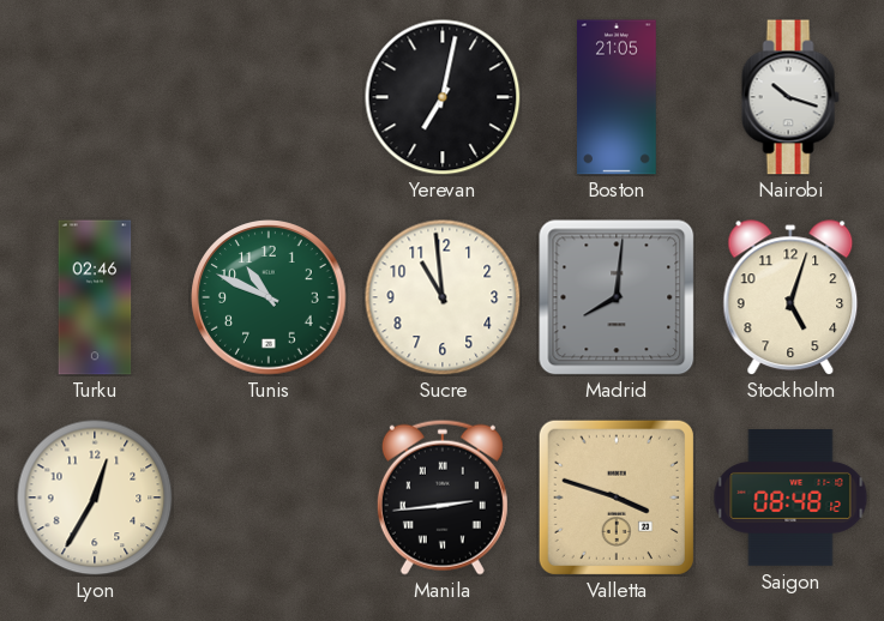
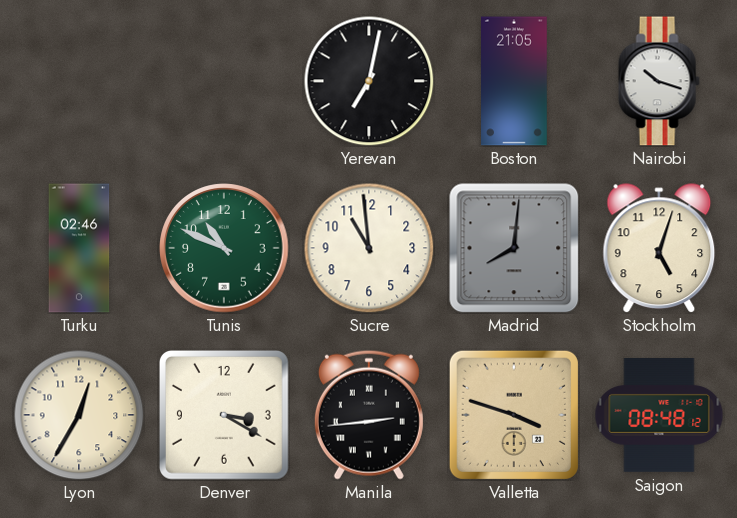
Denver: none -> 3:20
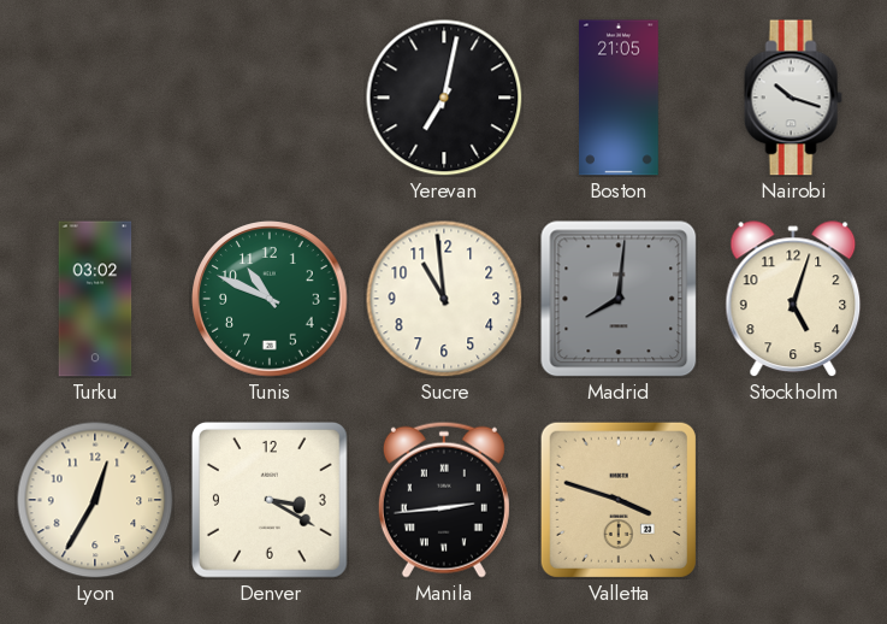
Turku: 02:46 -> 03:02
Saigon: 08:48 -> none
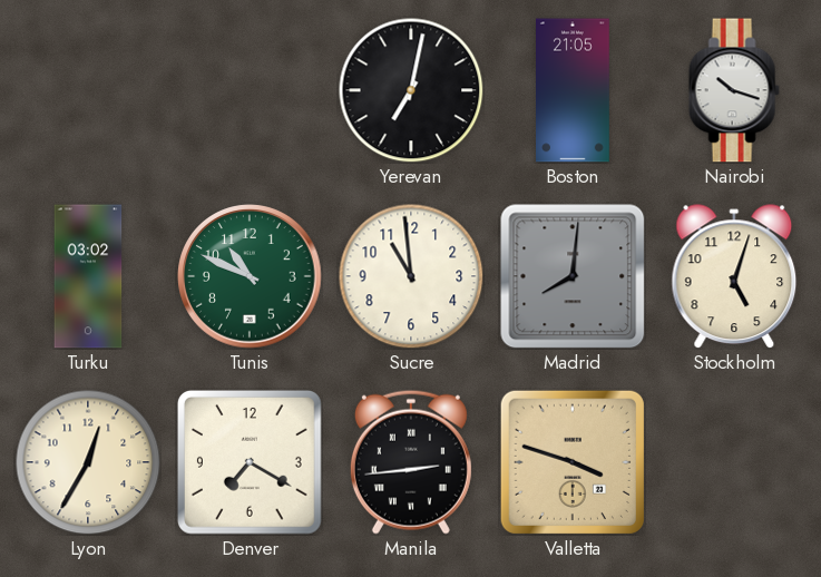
Denver: 3:20 -> 7:20
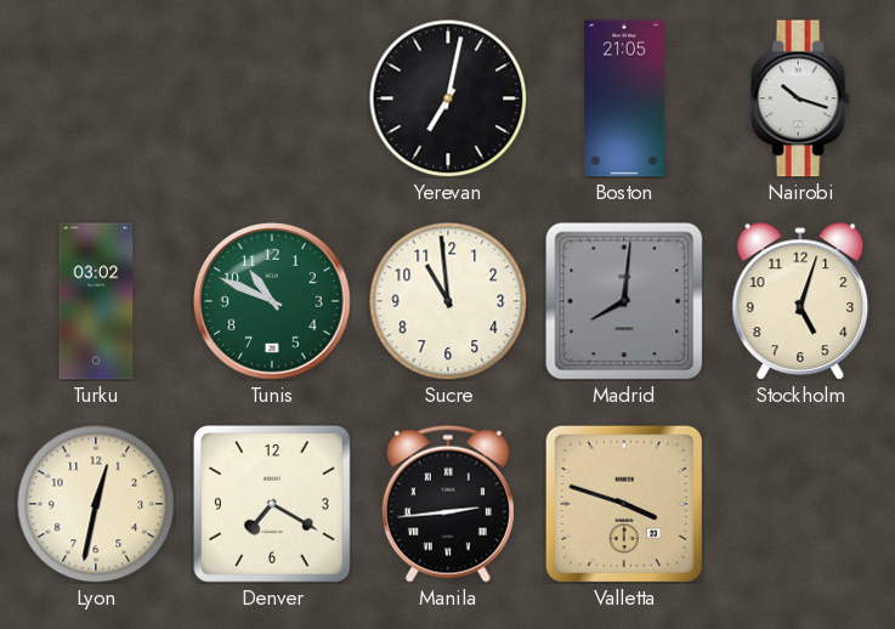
Lyon: 12:35 -> 12:32
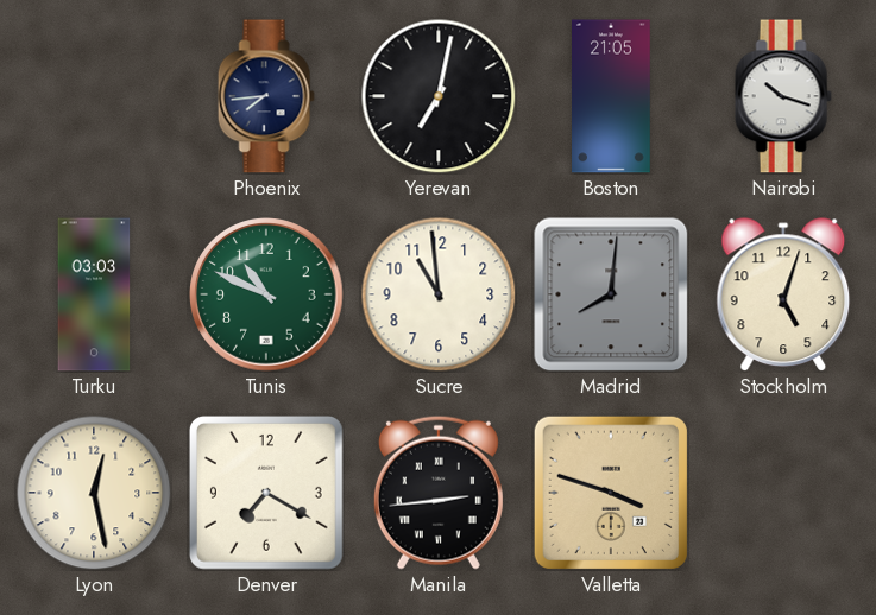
Phoenix: none -> 7:44
Turku: 03:02 -> 03:03
Lyon: 12:32 -> 12:28
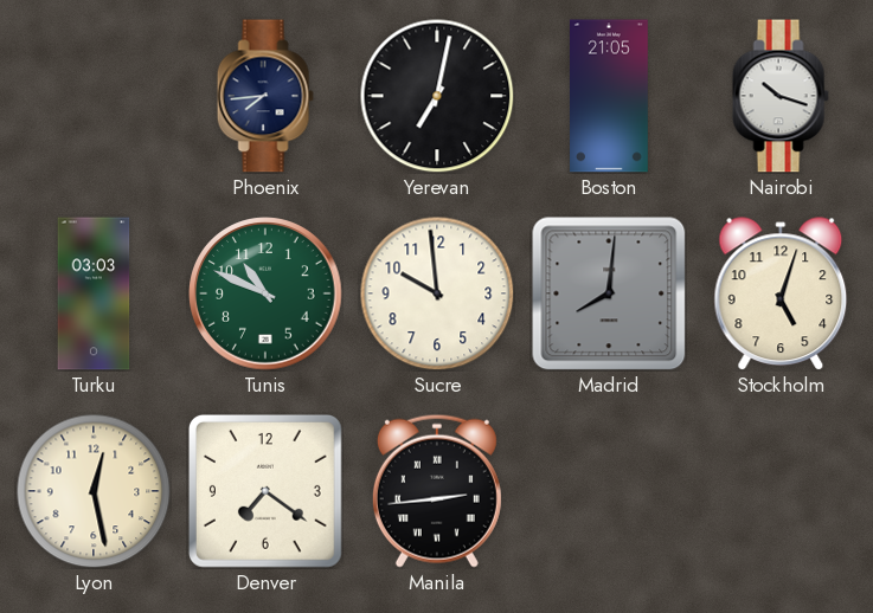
Sucre: 10:59 -> 9:59
Denver: 7:20 -> 7:21
Valletta: 3:48 -> none
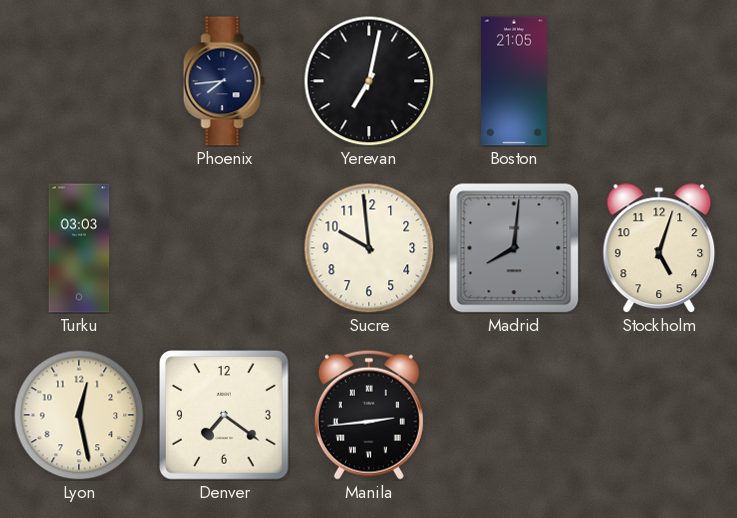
Nairobi: 10:18 -> none
Tunis: 10:49 -> none
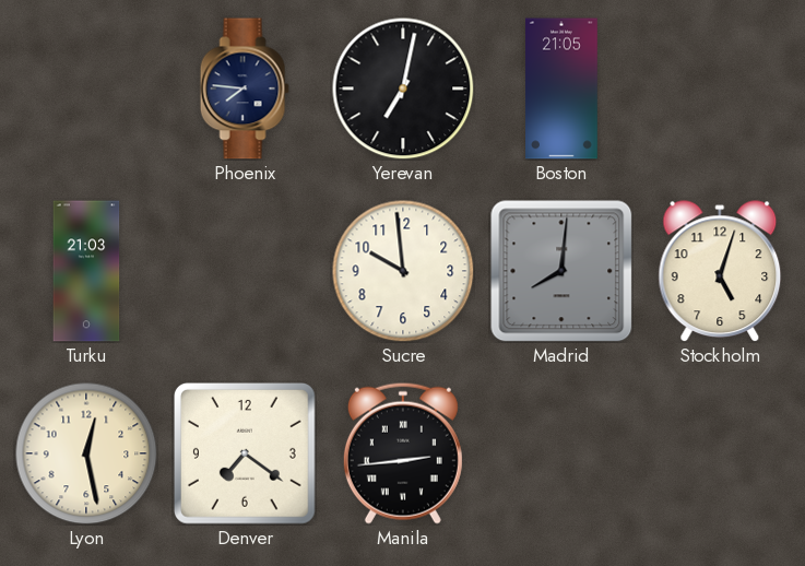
Phoenix: 7:44 -> 7:46
Turku: 03:03 -> 21:03
